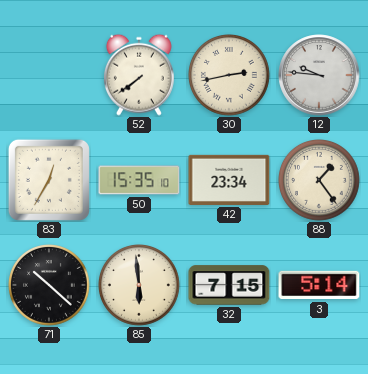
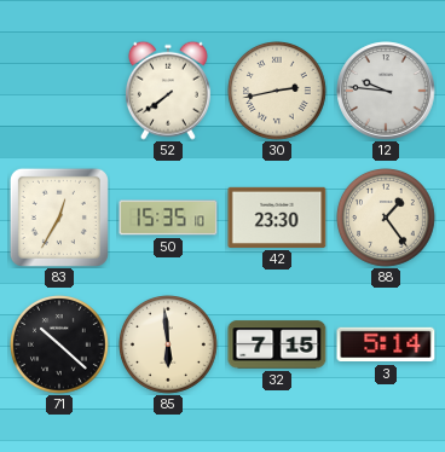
42: 23:34 -> 23:30
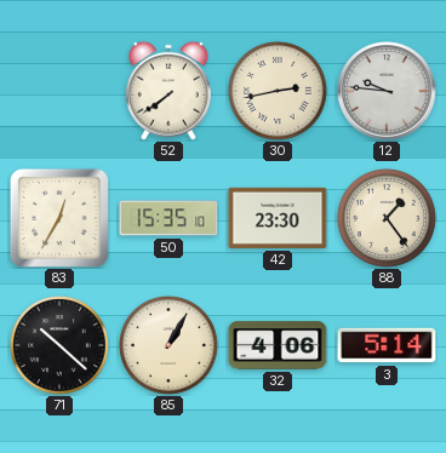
85: 5:59 -> 1:05
32: 7:15 -> 4:06
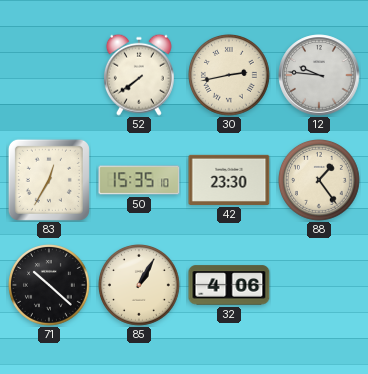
3: 5:14 -> none
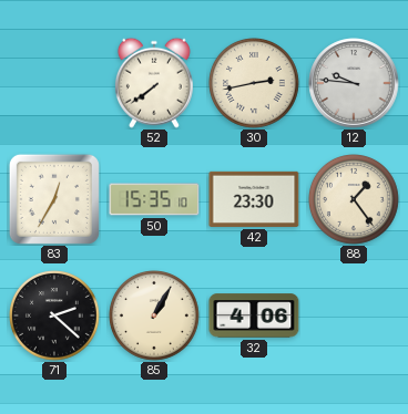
71: 10:22 -> 2:22
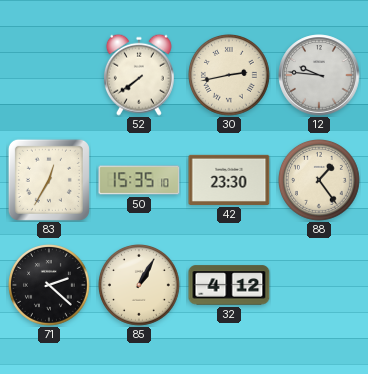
32: 4:06 -> 4:12
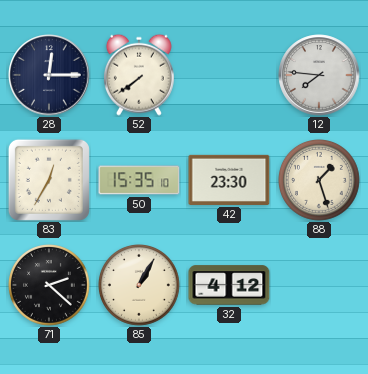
28: none -> 12:15
30: 2:43 -> none
12: 9:46 -> 7:46
88: 1:24 -> 1:27
